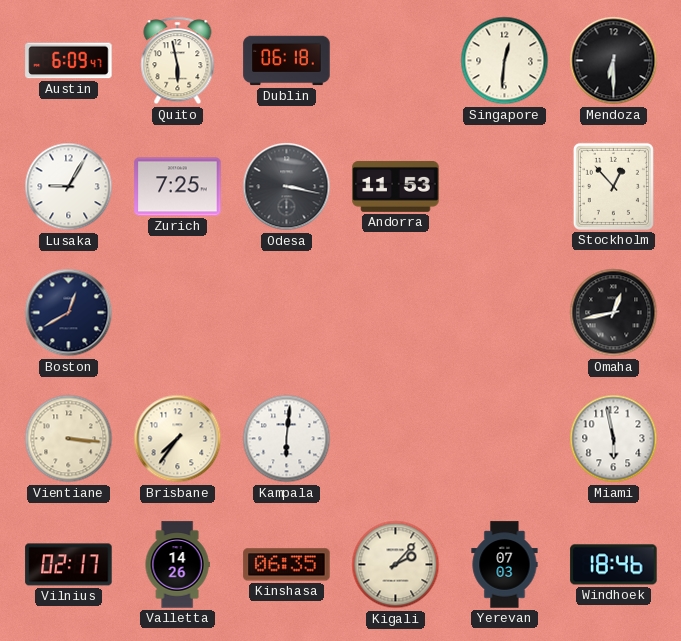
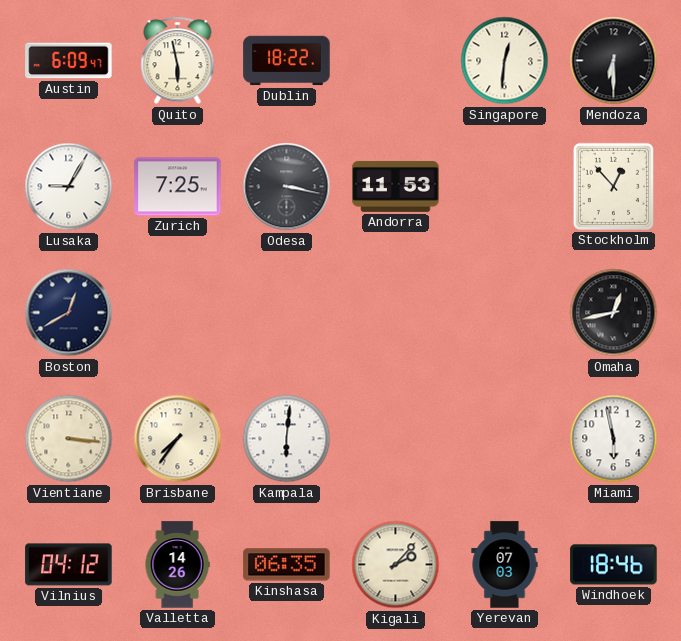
Dublin: 06:18 -> 18:22
Vilnius: 02:17 -> 04:12
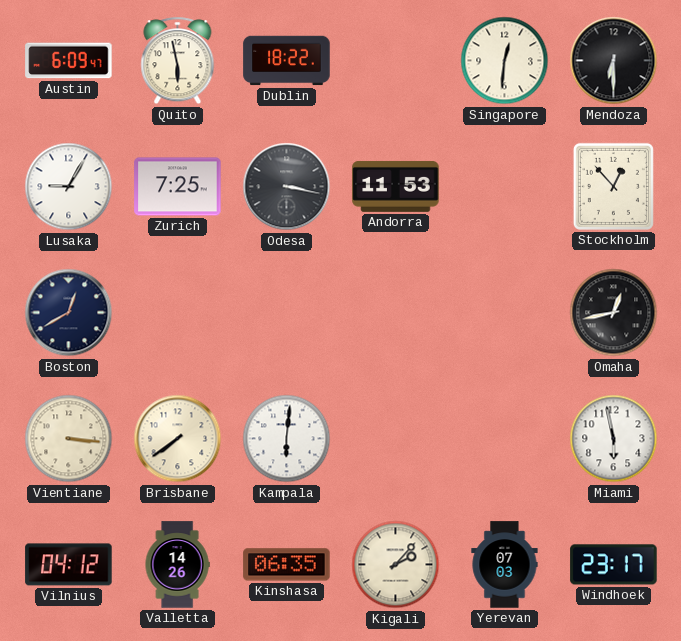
Brisbane: 7:36 -> 7:39
Windhoek: 18:46 -> 23:17
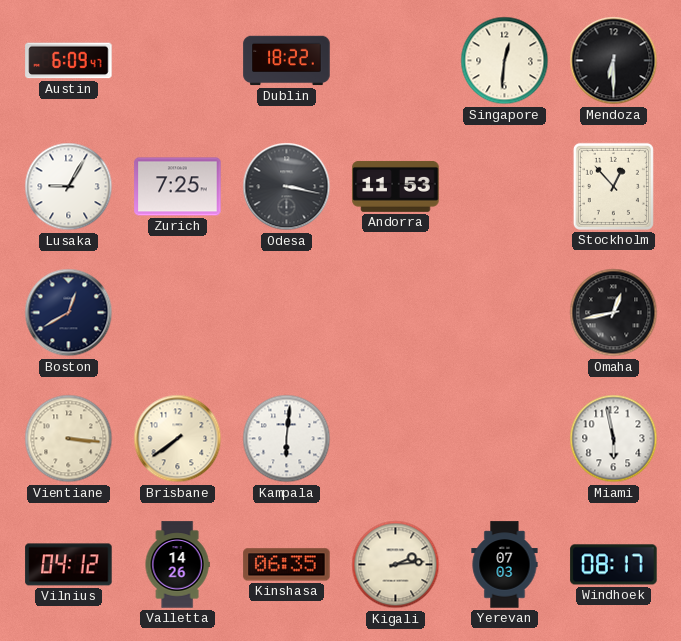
Quito: 5:58 -> none
Kigali: 2:07 -> 2:14
Windhoek: 23:17 -> 08:17
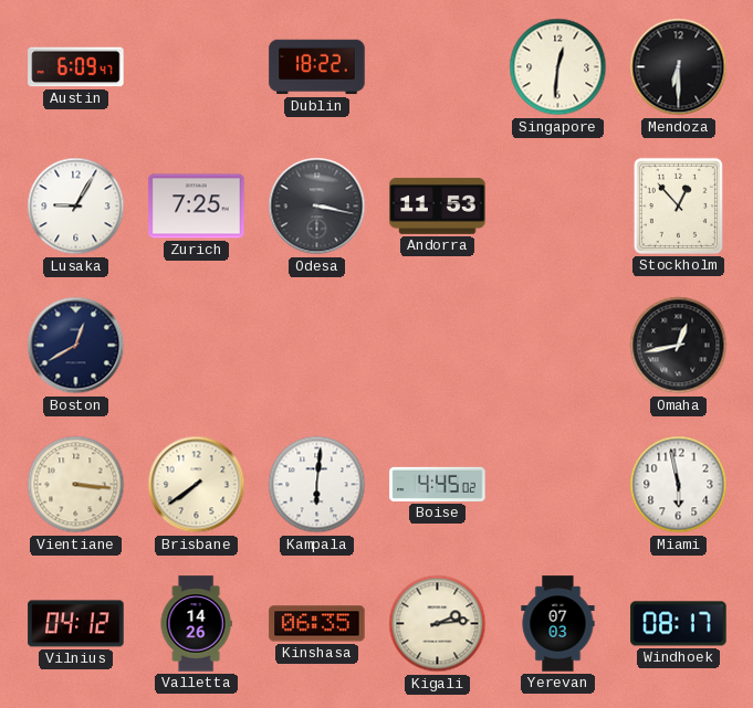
Boise: none -> 4:45
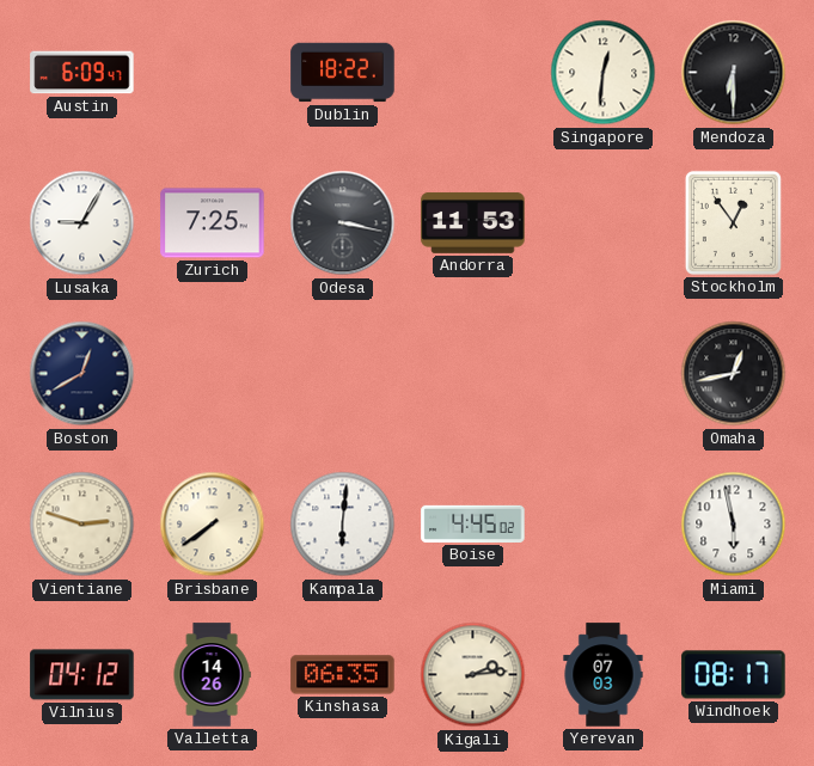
Stockholm: 12:53 -> 12:54
Vientiane: 3:16 -> 2:48
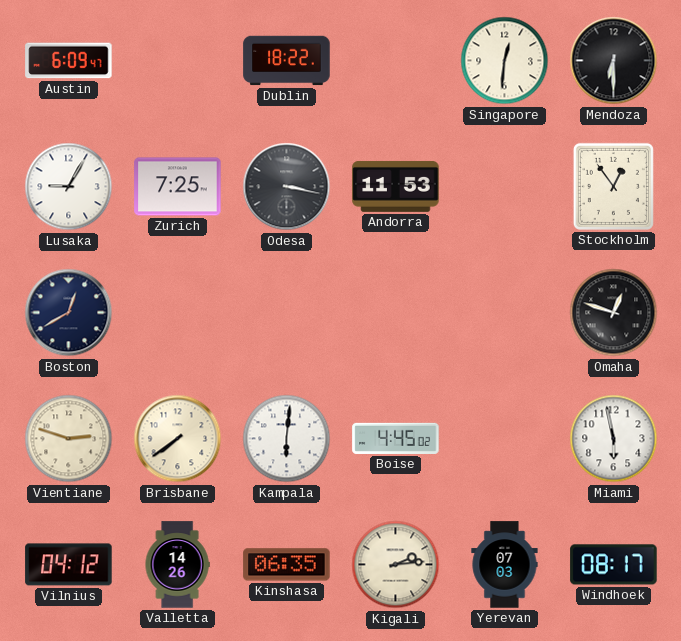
Omaha: 12:43 -> 12:48
